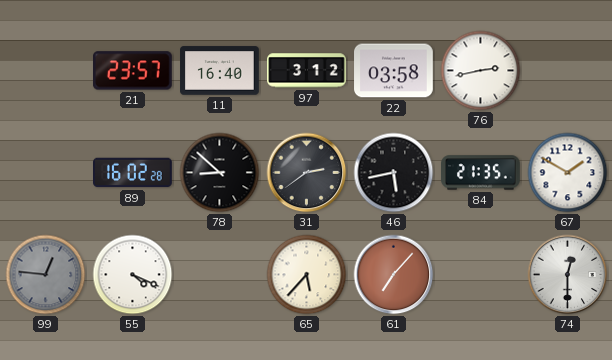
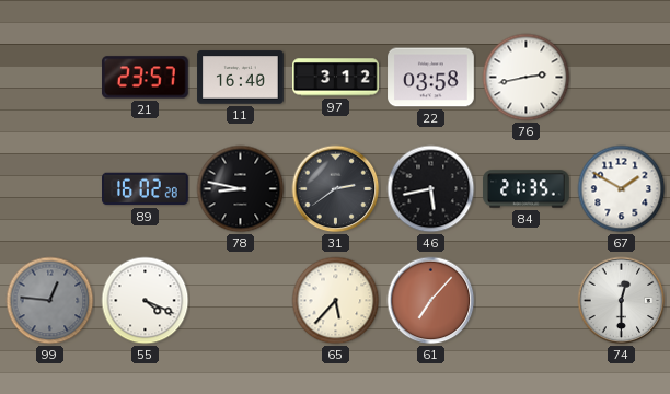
78: 8:52 -> 8:47
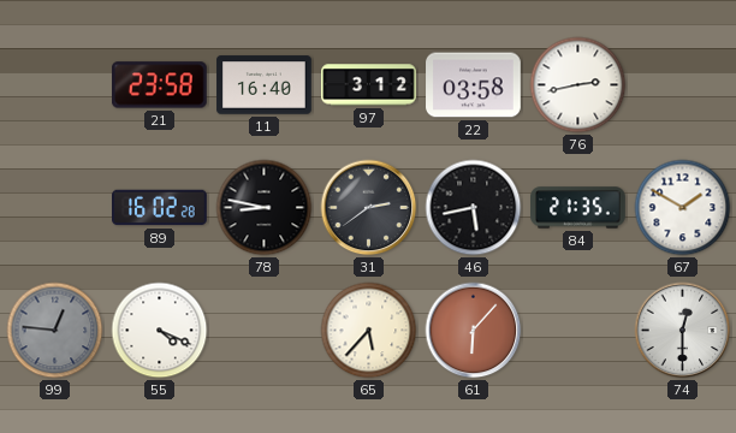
21: 23:57 -> 23:58
61: 7:07 -> 6:07
